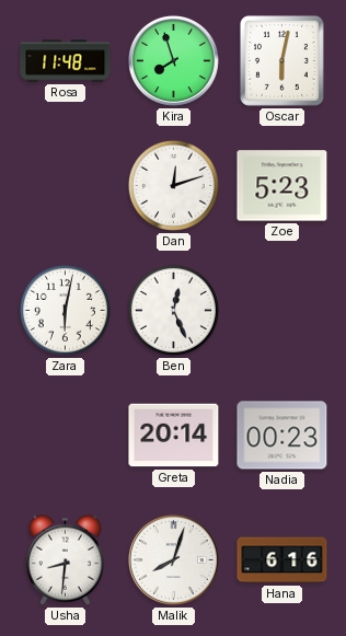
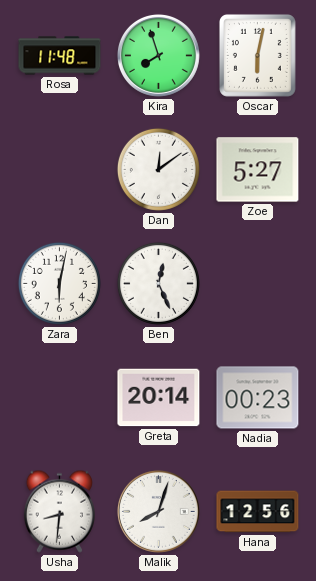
Dan: 12:12 -> 12:09
Zoe: 5:23 -> 5:27
Hana: 6:16 -> 12:56
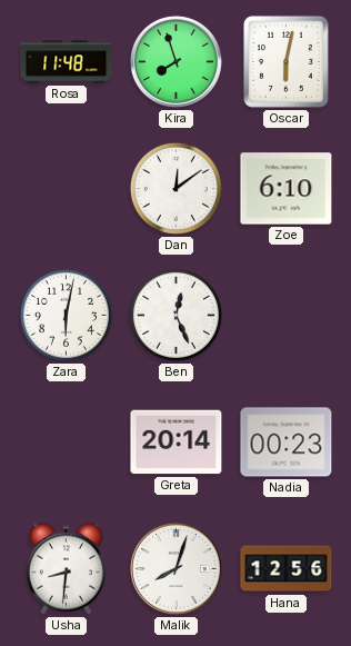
Zoe: 5:27 -> 6:10
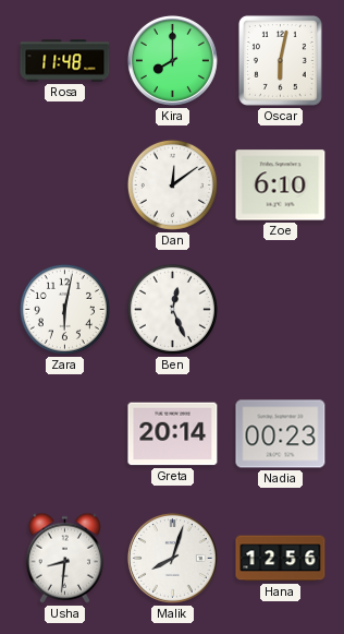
Kira: 7:57 -> 8:00
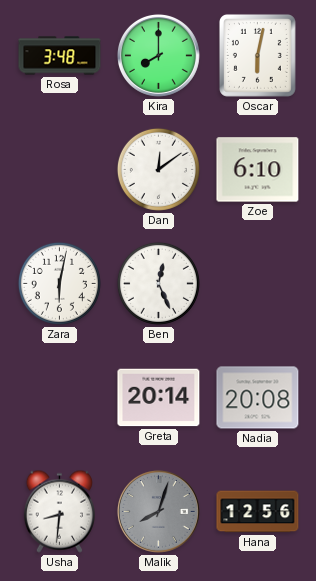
Rosa: 11:48 -> 3:48
Nadia: 00:23 -> 20:08
Malik dial: white -> grey
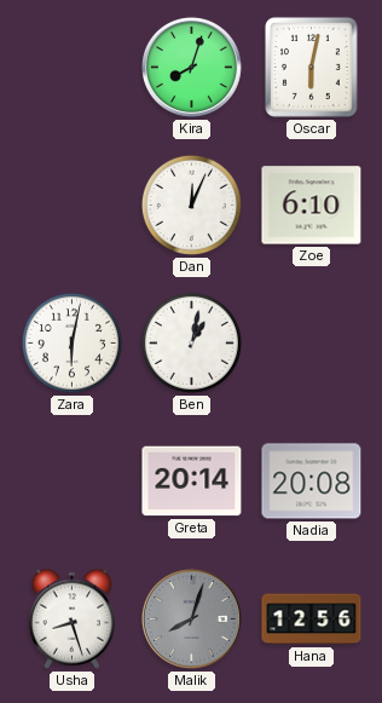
Rosa: 3:48 -> none
Kira: 8:00 -> 8:03
Dan: 12:09 -> 12:04
Ben: 12:26 -> 1:02
Usha: 8:31 -> 8:27
